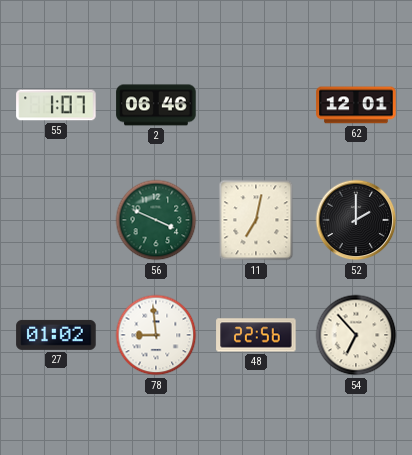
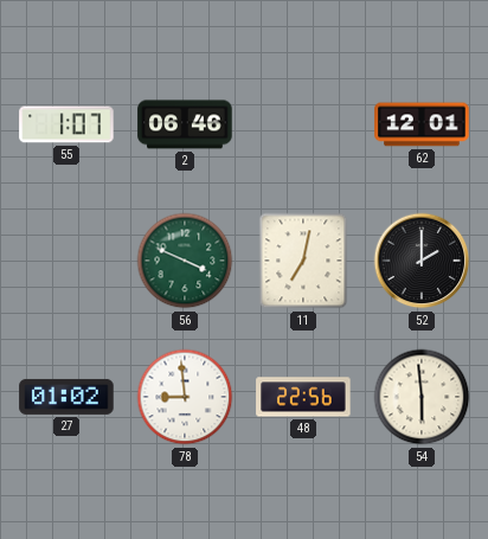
54: 6:53 -> 5:59
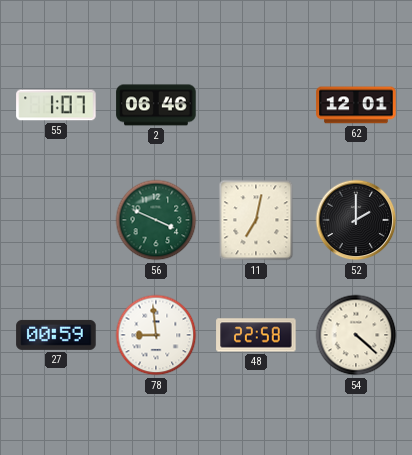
27: 01:02 -> 00:59
48: 22:56 -> 22:58
54: 5:59 -> 4:22
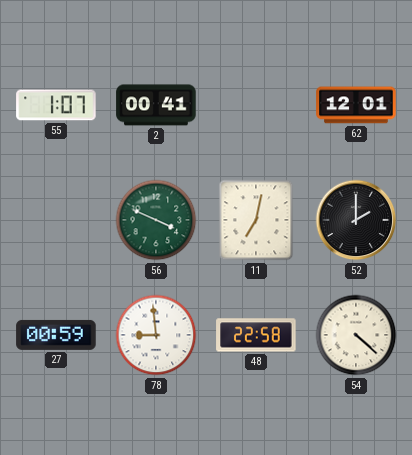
2: 06:46 -> 00:41
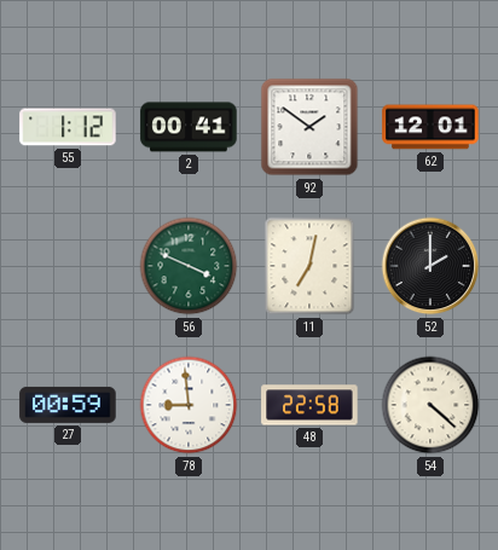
55: 1:07 -> 1:12
92: none -> 1:51
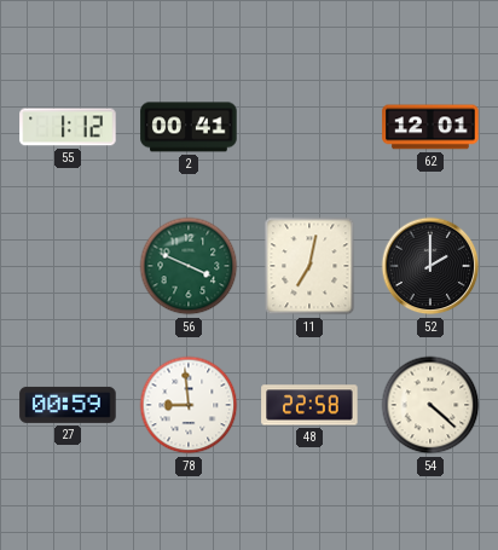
92: 1:51 -> none
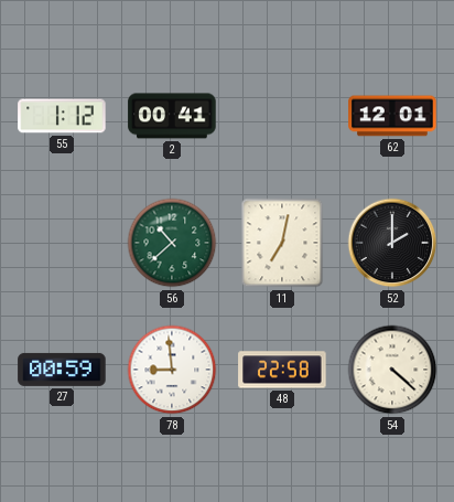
56: 3:49 -> 10:38
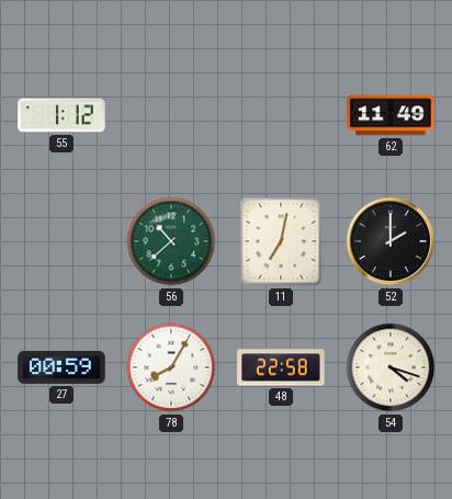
2: 00:41 -> none
62: 12:01 -> 11:49
78: 8:59 -> 8:05
54: 4:22 -> 4:18
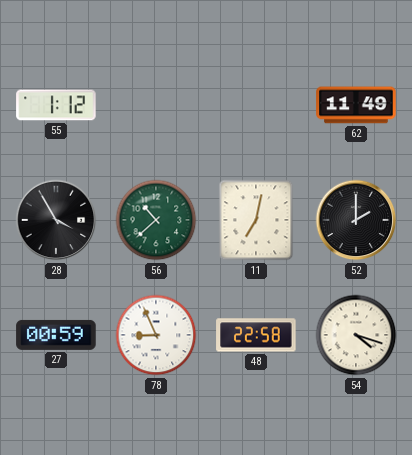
28: none -> 3:55
78: 8:05 -> 8:56
